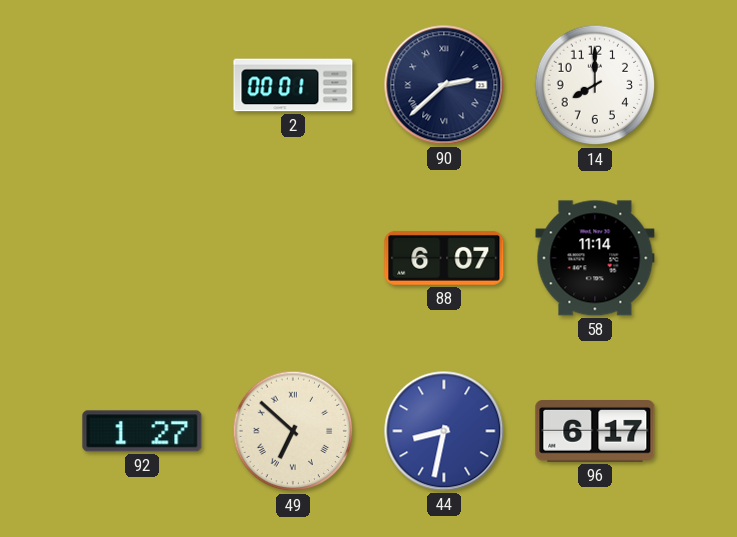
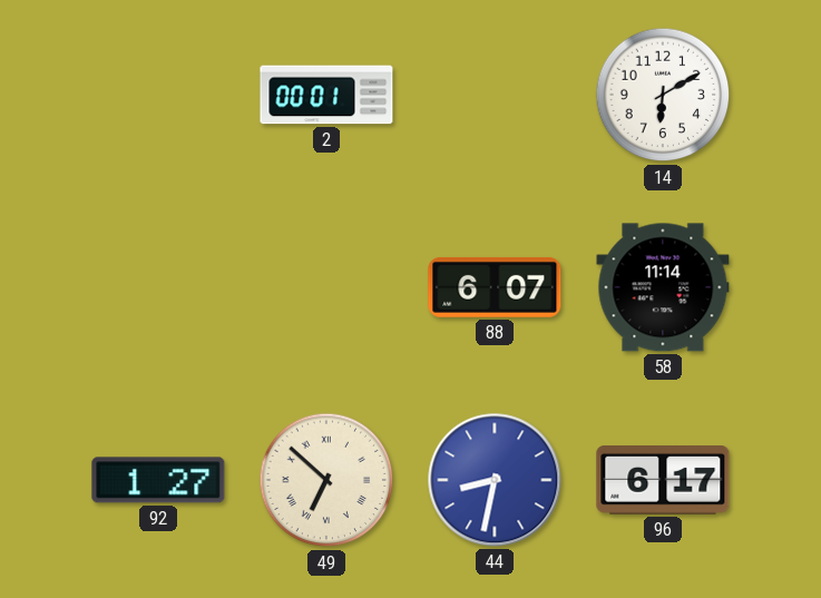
90: 2:38 -> none
14: 8:00 -> 6:10
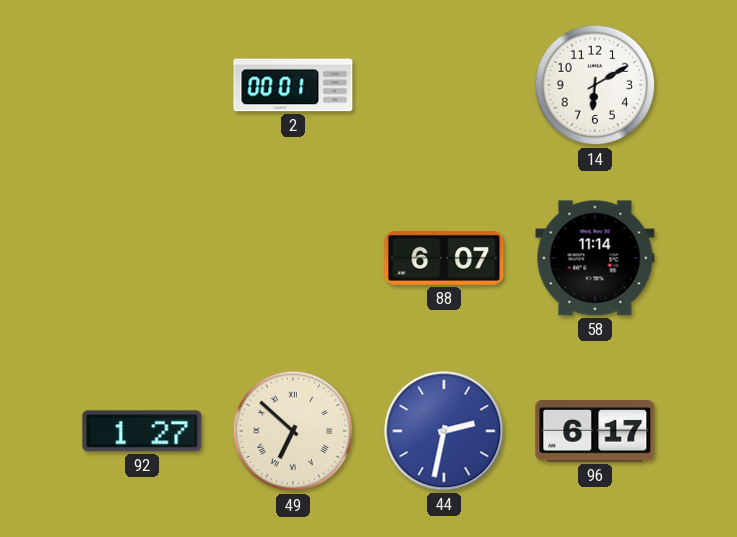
44: 8:32 -> 2:32
